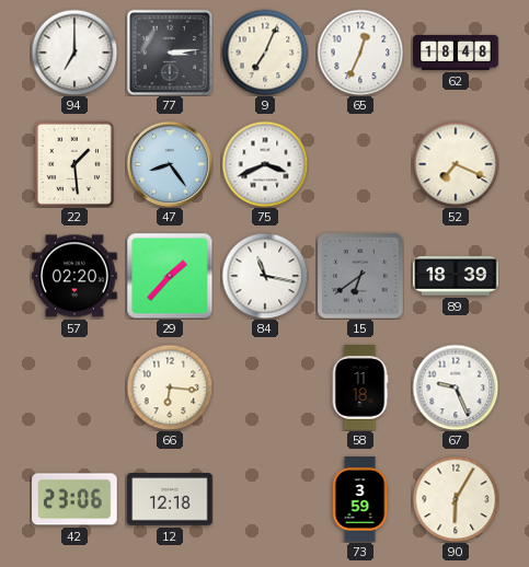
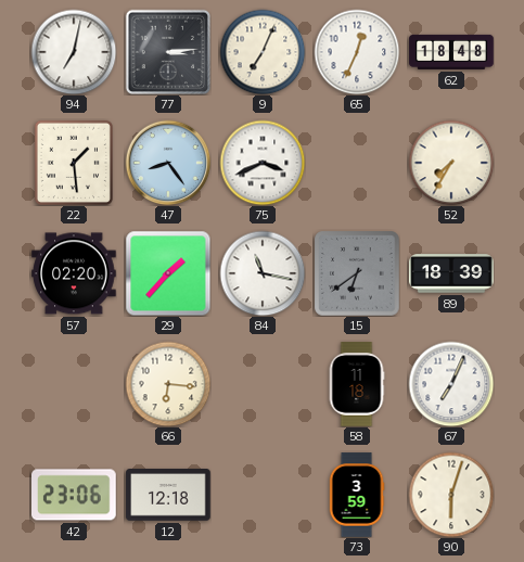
94: 7:00 -> 7:02
52: 7:19 -> 7:35
67: 9:26 -> 7:04
90: 6:05 -> 6:03
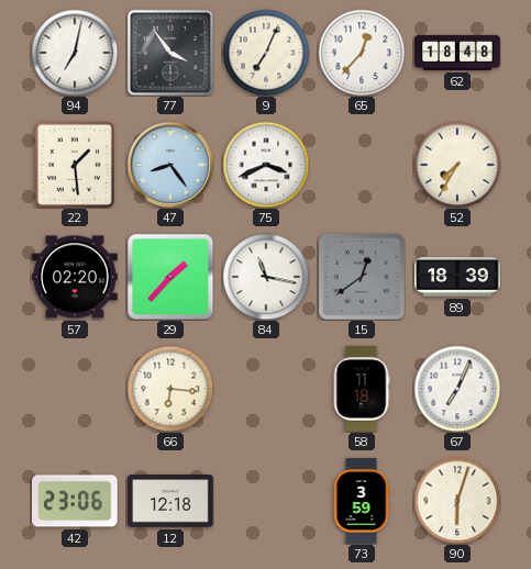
77: 3:14 -> 3:54
65: 12:34 -> 12:37
15: 6:39 -> 12:39
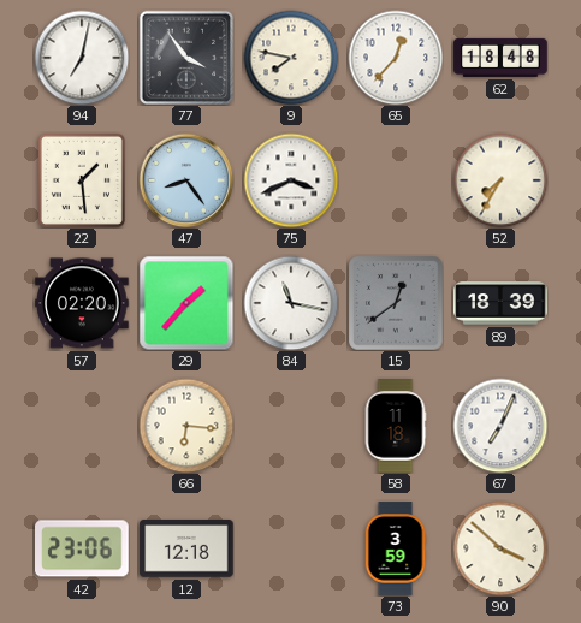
9: 7:04 -> 7:47
90: 6:03 -> 3:52
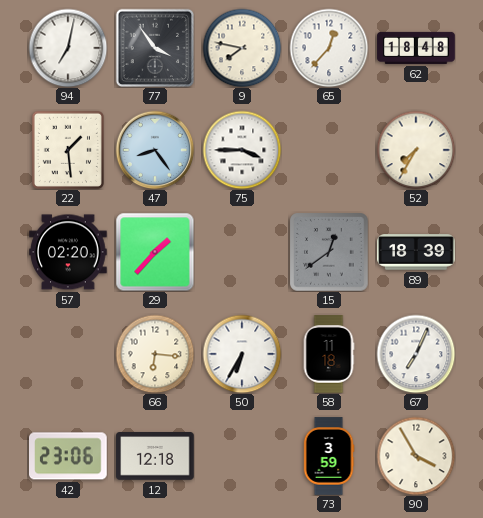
75: 3:41 -> 3:45
84: 11:17 -> none
50: none -> 6:35
90: 3:52 -> 3:55
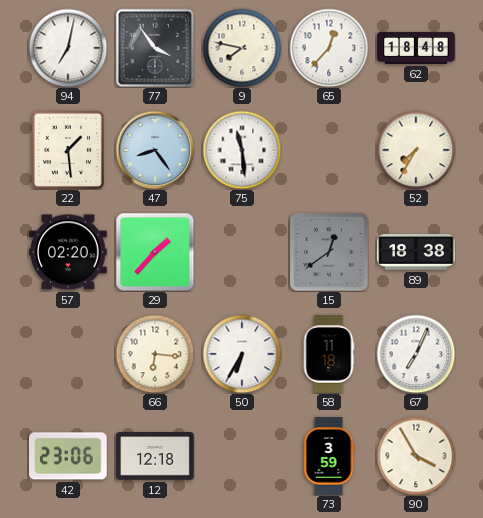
75: 3:45 -> 11:29
89: 18:39 -> 18:38
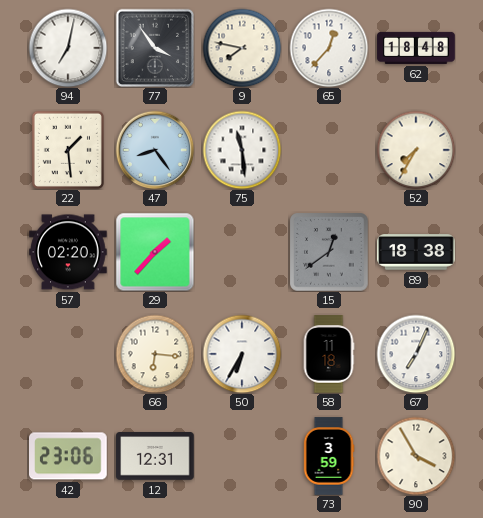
12: 12:18 -> 12:31
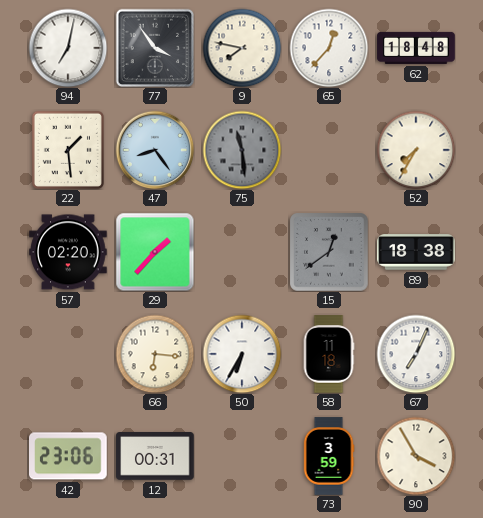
75 dial: white -> grey
12: 12:31 -> 00:31
